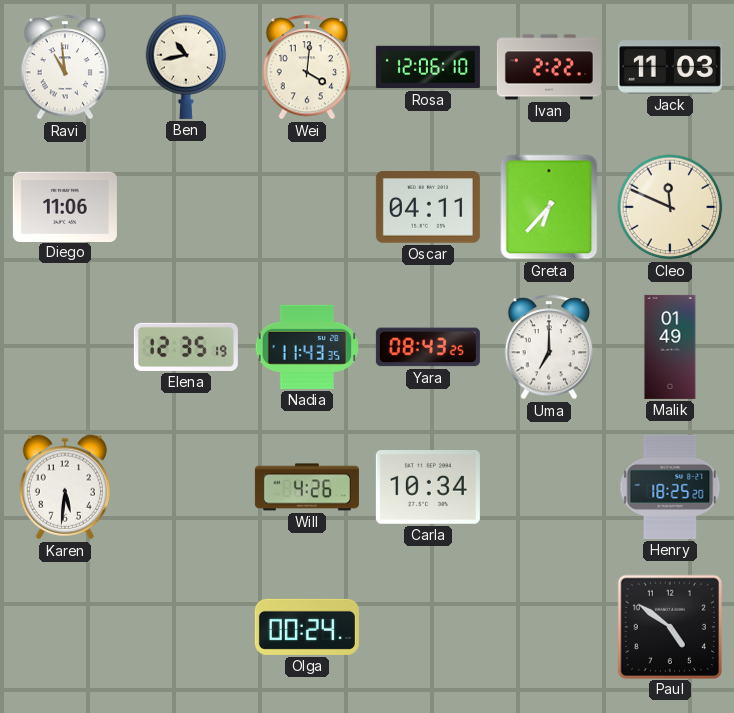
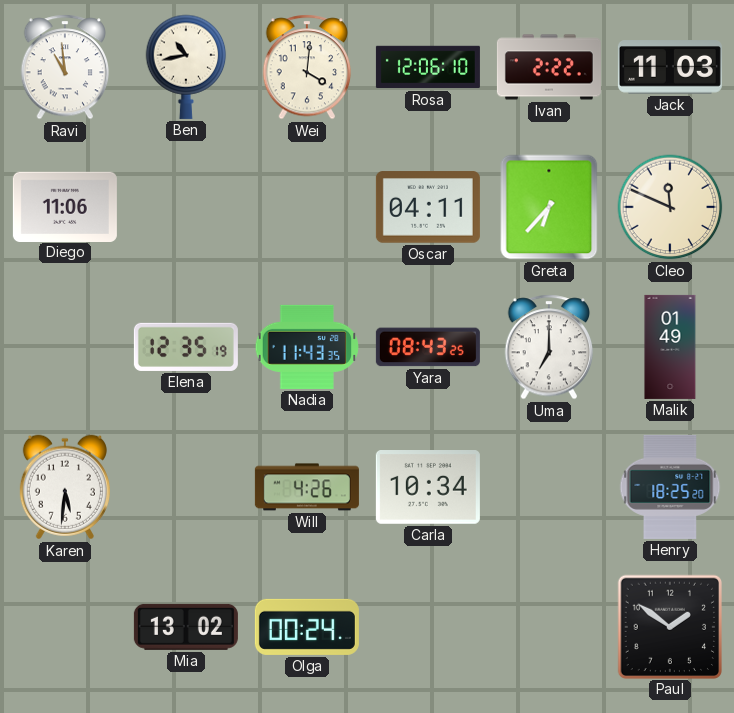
Mia: none -> 13:02
Paul: 4:51 -> 1:51
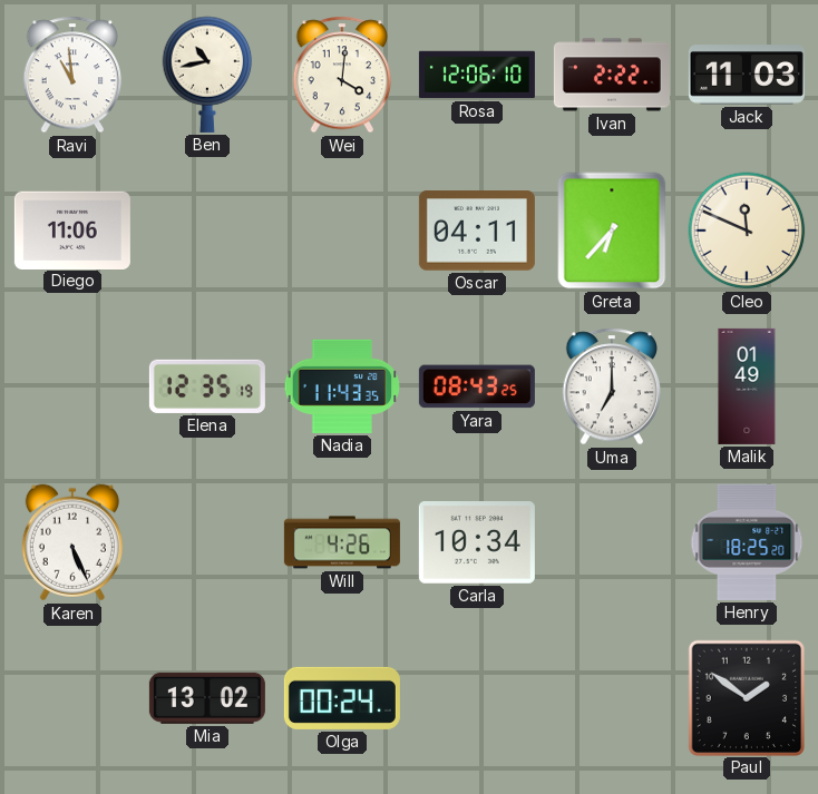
Karen: 5:31 -> 5:26
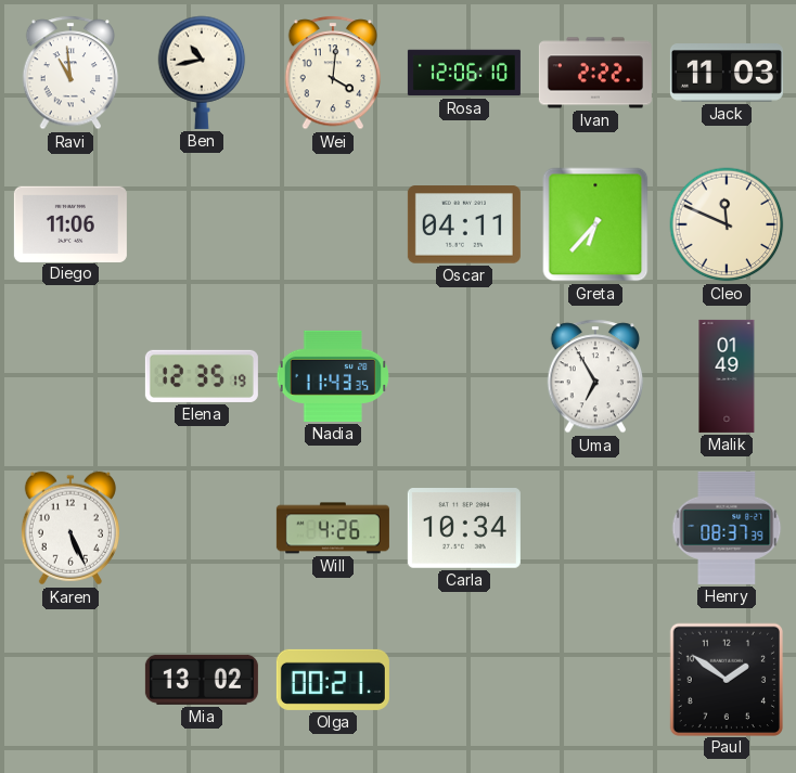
Yara: 08:43 -> none
Uma: 7:00 -> 6:55
Henry: 18:25 -> 08:37
Olga: 00:24 -> 00:21
